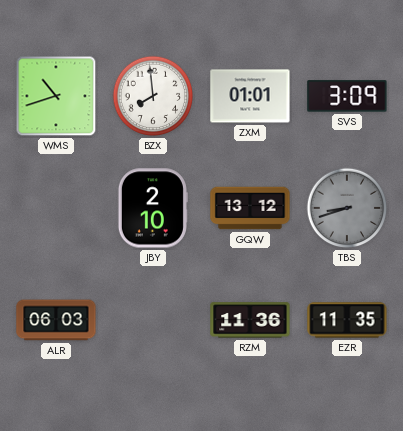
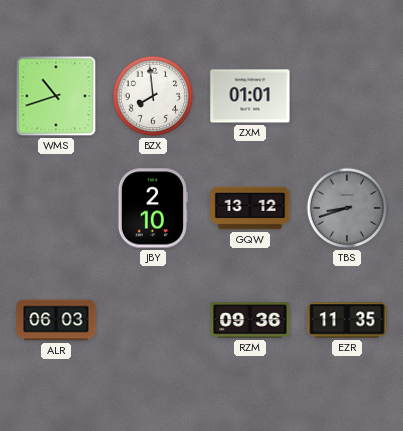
SVS: 3:09 -> none
RZM: 11:36 -> 09:36
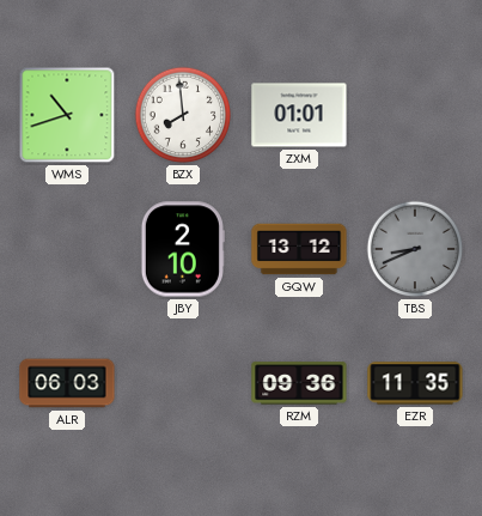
TBS: 8:42 -> 8:41
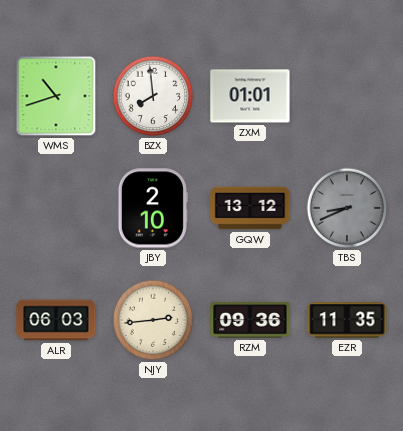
NJY: none -> 2:44
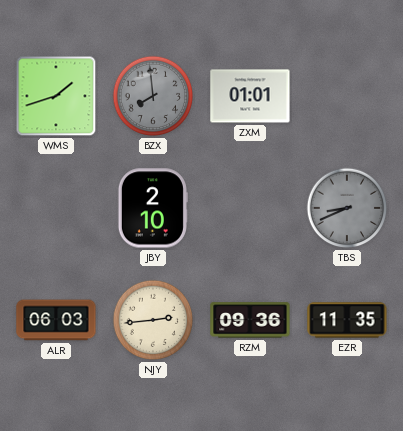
WMS: 10:42 -> 1:42
BZX dial: white -> grey
GQW: 13:12 -> none
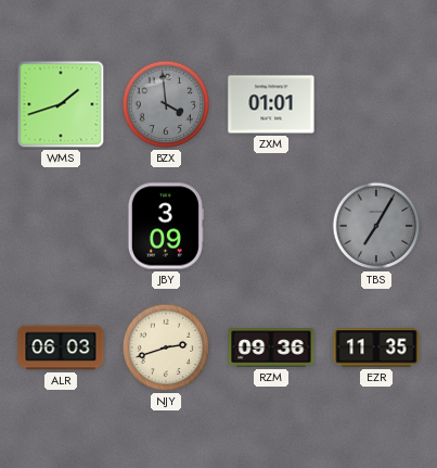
BZX: 7:59 -> 3:59
JBY: 2:10 -> 3:09
TBS: 8:41 -> 7:05
NJY: 2:44 -> 2:42
